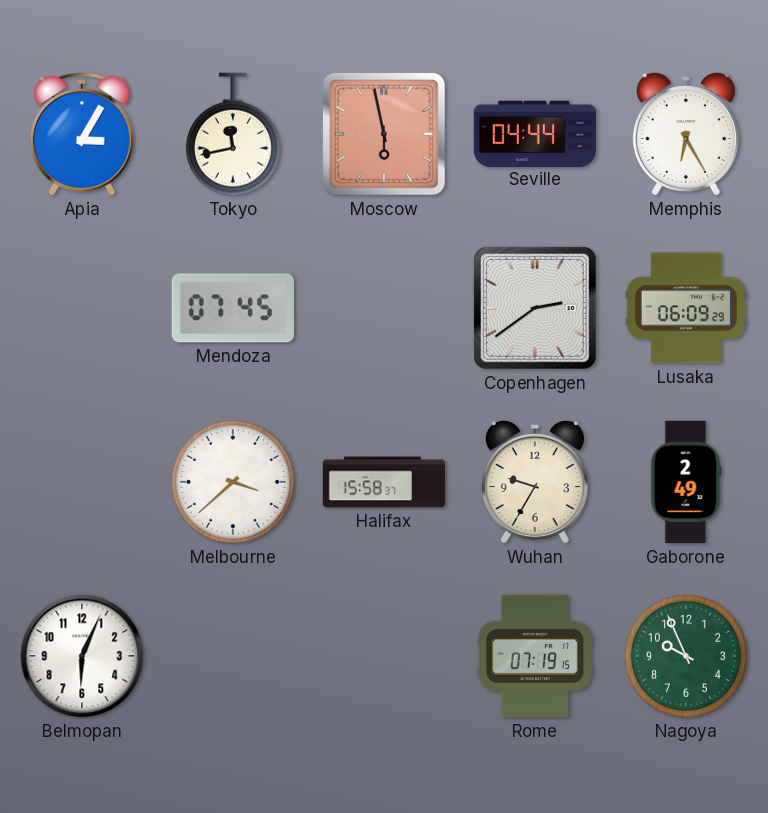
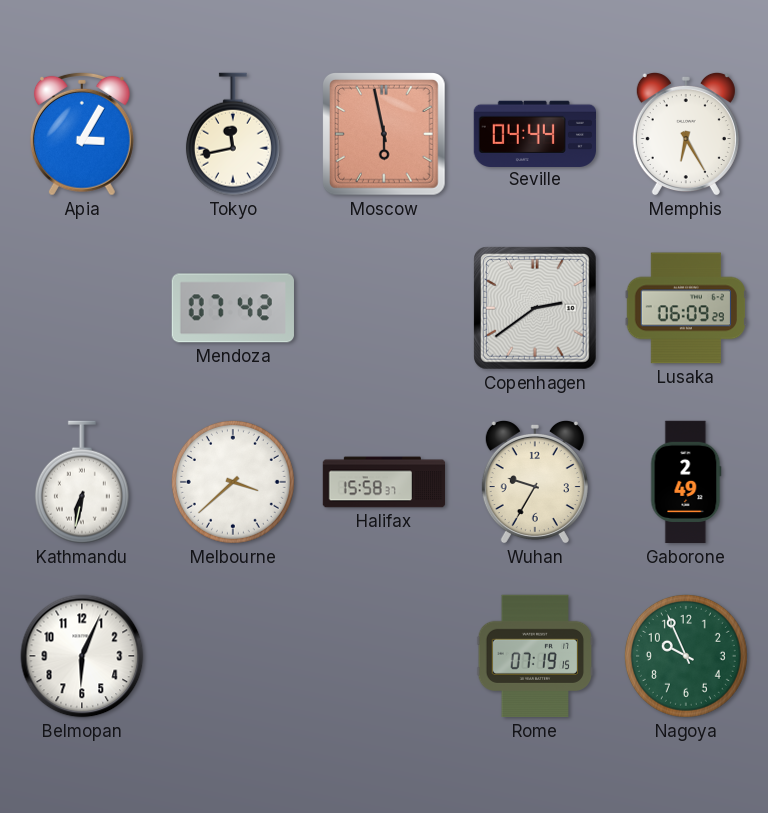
Mendoza: 07:45 -> 07:42
Kathmandu: none -> 6:32
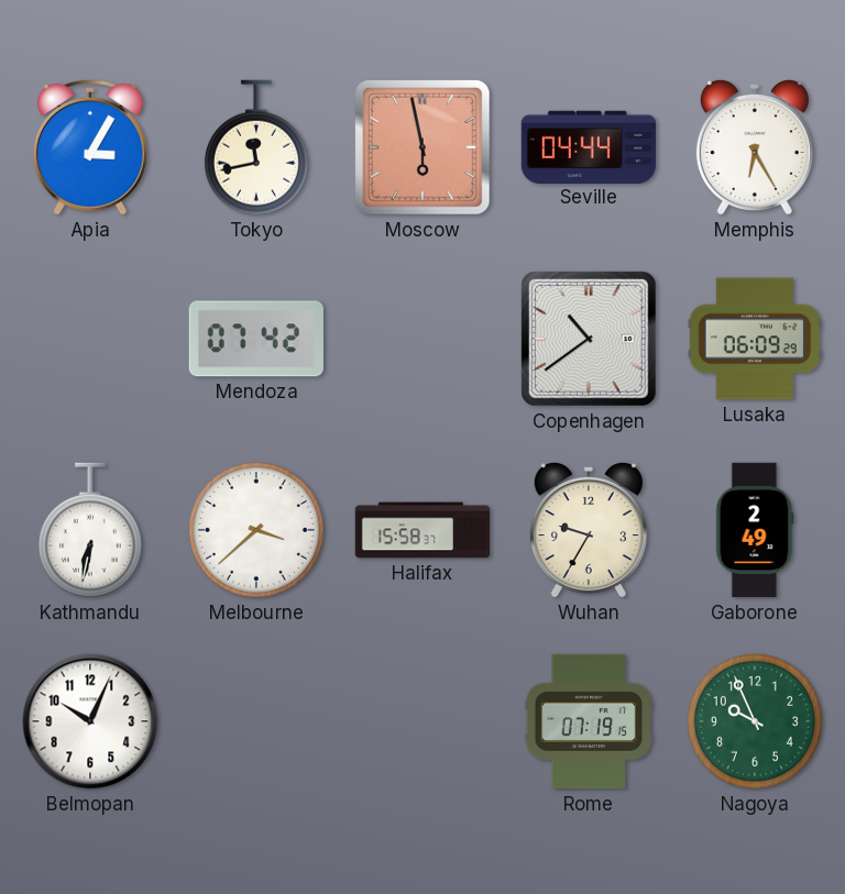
Copenhagen: 2:39 -> 10:39
Belmopan: 6:04 -> 10:04
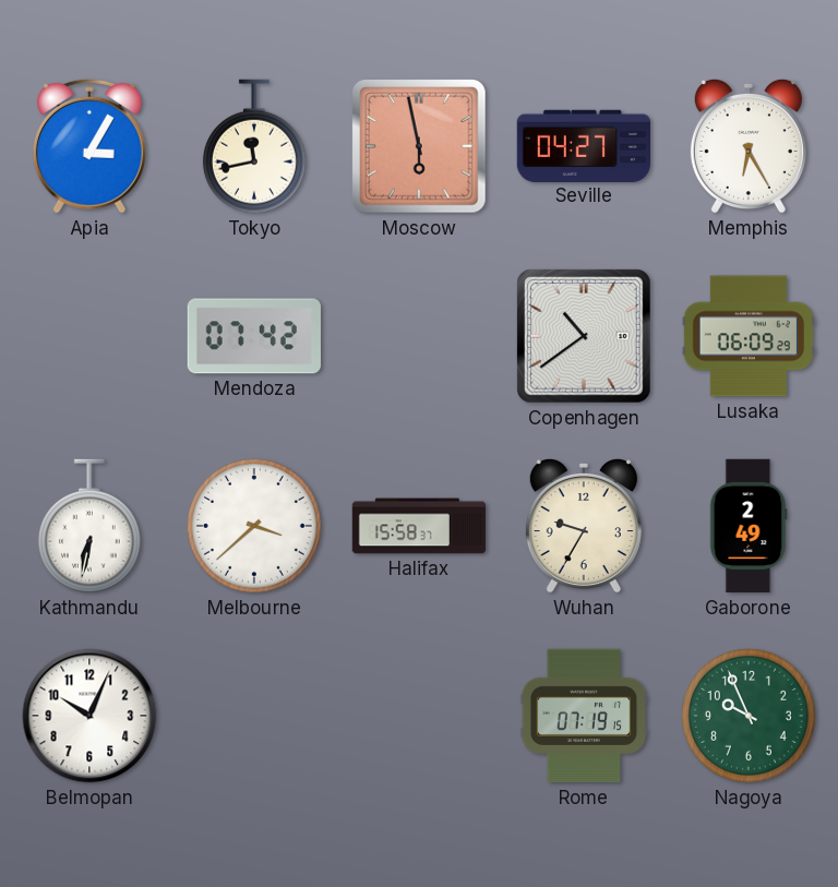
Seville: 04:44 -> 04:27
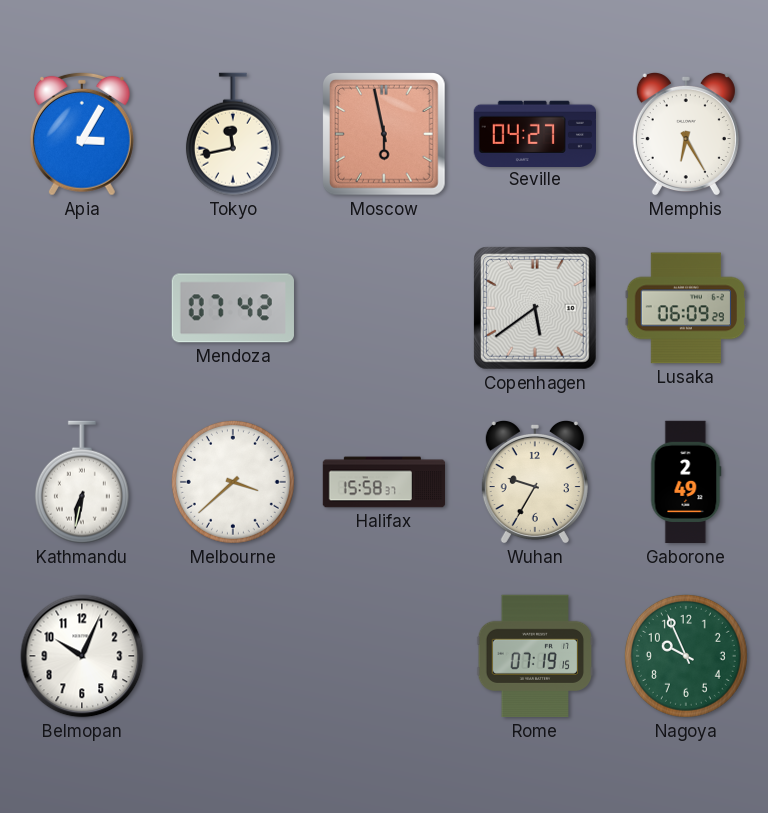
Copenhagen: 10:39 -> 5:39
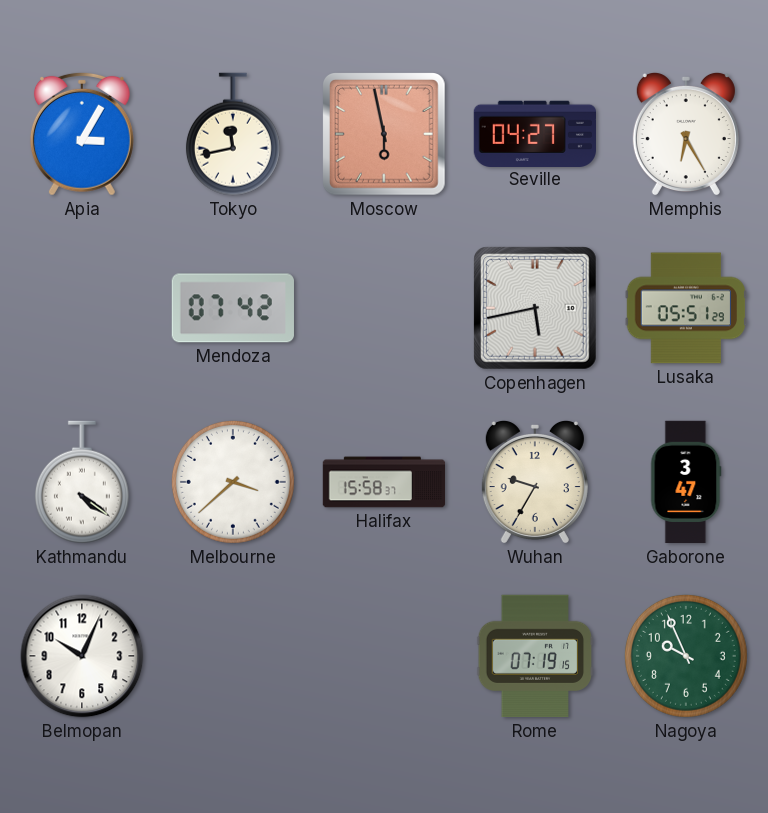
Copenhagen: 5:39 -> 5:43
Lusaka: 06:09 -> 05:51
Kathmandu: 6:32 -> 4:21
Gaborone: 2:49 -> 3:47
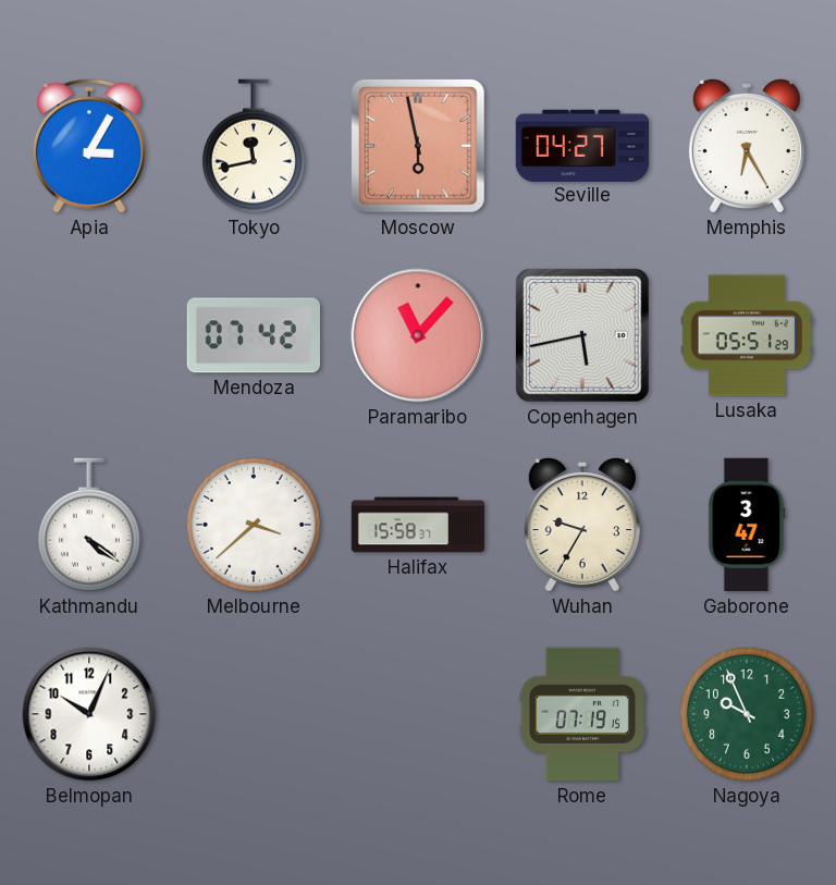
Paramaribo: none -> 11:07
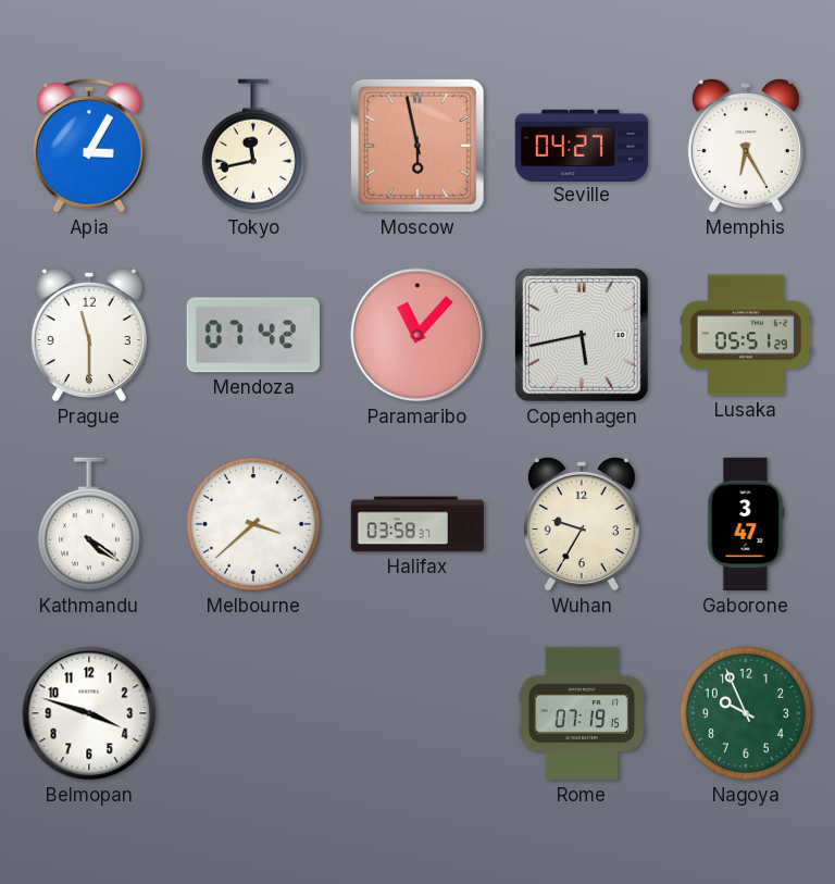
Prague: none -> 11:30
Halifax: 15:58 -> 03:58
Belmopan: 10:04 -> 3:48
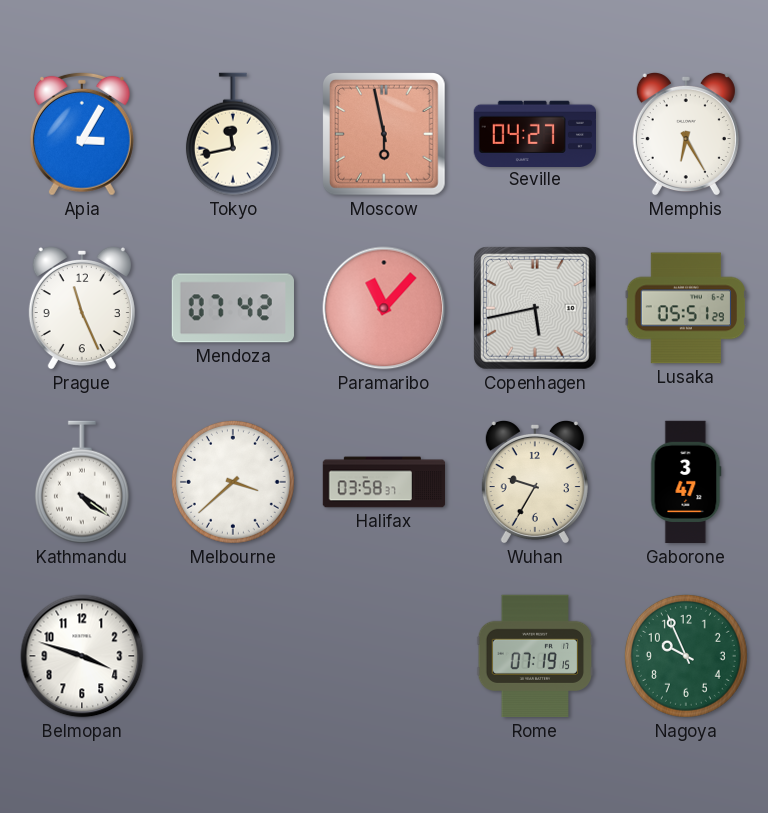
Prague: 11:30 -> 11:26
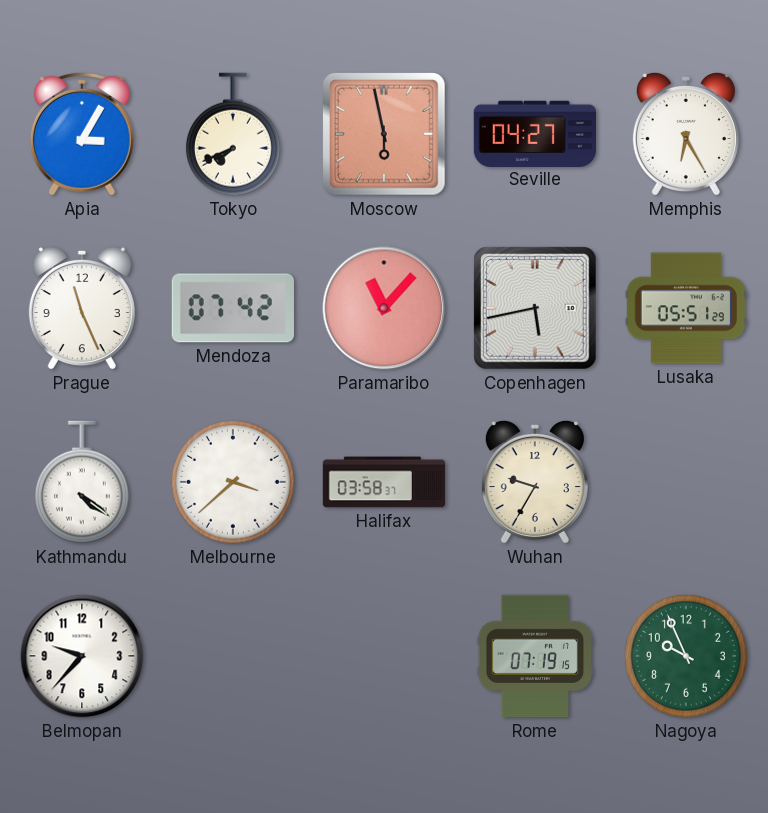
Tokyo: 11:43 -> 7:41
Gaborone: 3:47 -> none
Belmopan: 3:48 -> 9:37
